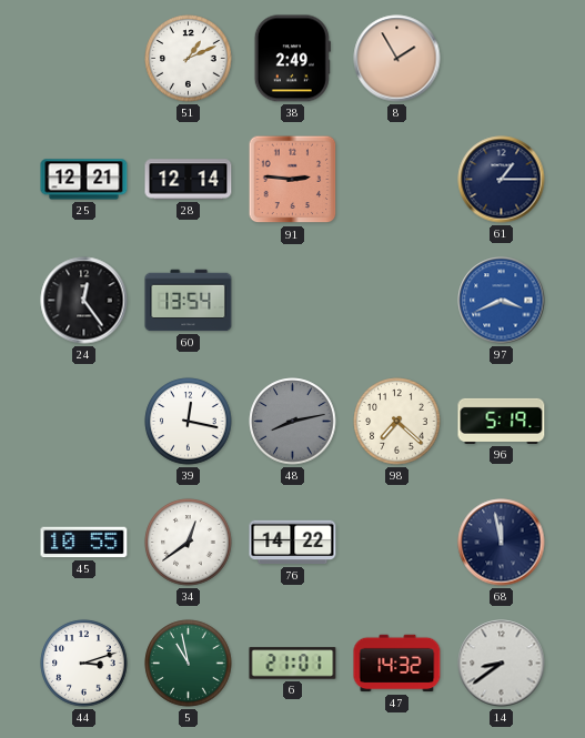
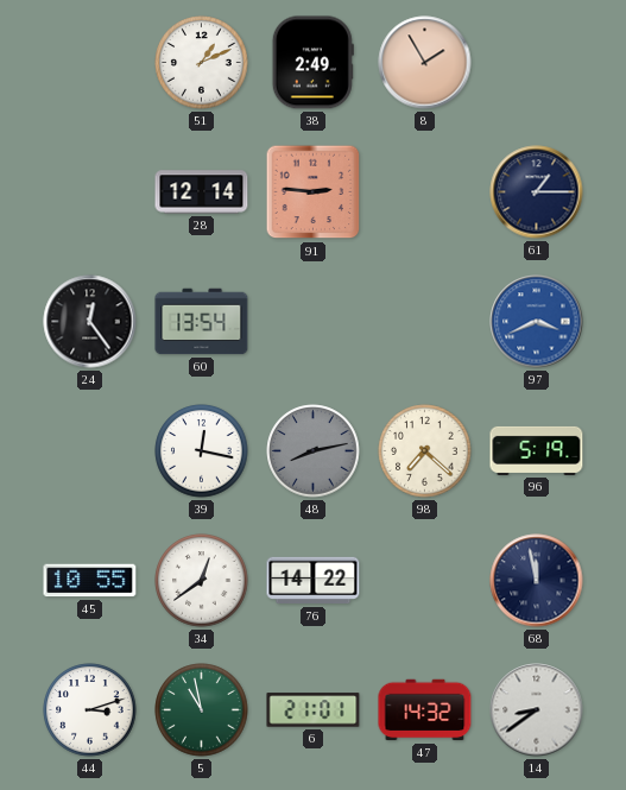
25: 12:21 -> none
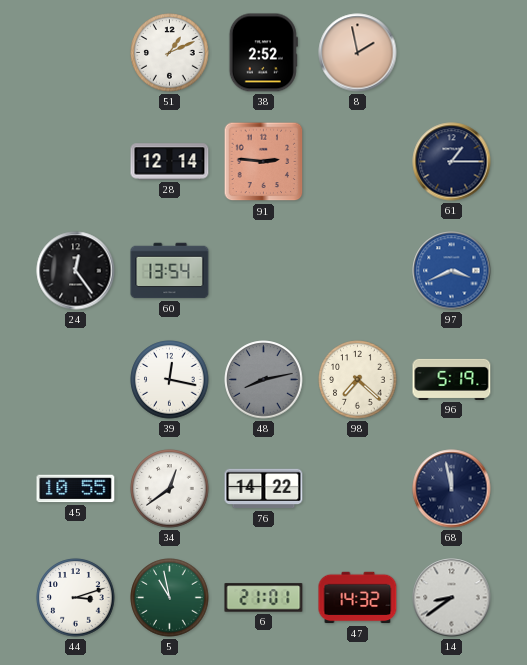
38: 2:49 -> 2:52
8: 1:55 -> 1:58
